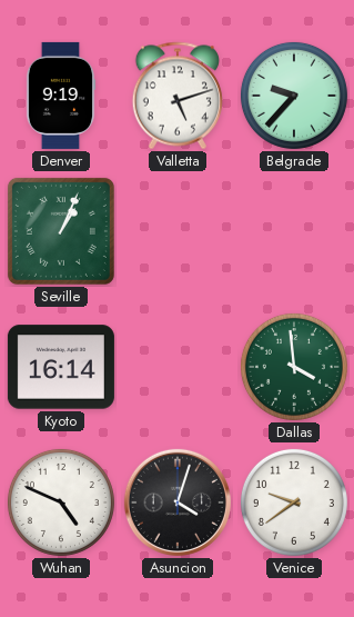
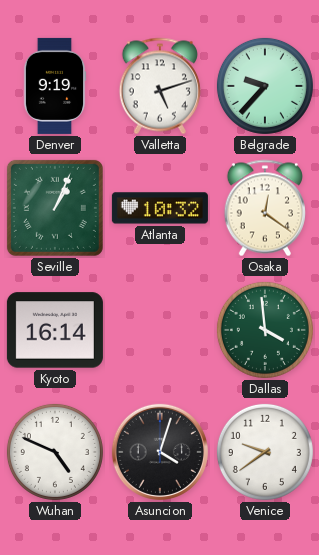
Atlanta: none -> 10:32
Osaka: none -> 12:21
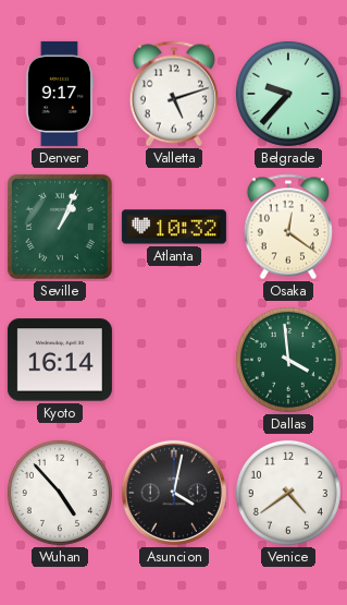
Denver: 9:19 -> 9:17
Wuhan: 4:49 -> 4:53
Asuncion: 4:03 -> 4:02
Venice: 9:39 -> 4:39
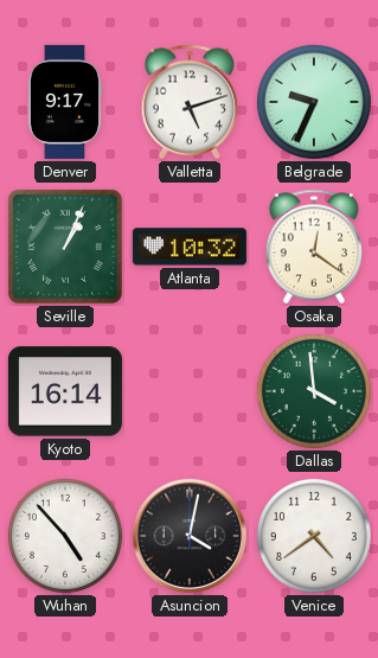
Belgrade: 9:37 -> 9:34
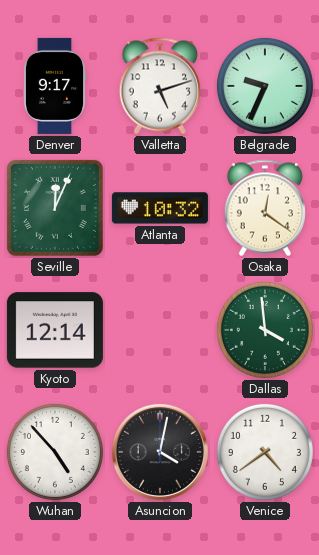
Seville: 1:04 -> 12:04
Kyoto: 16:14 -> 12:14
